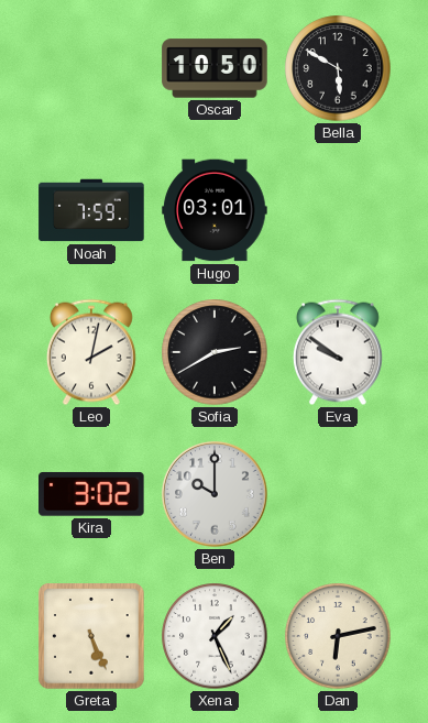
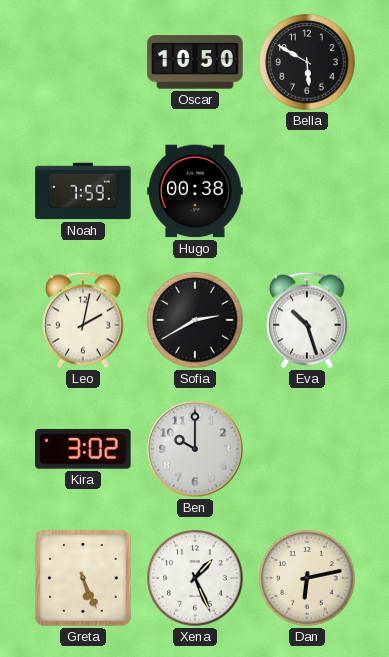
Hugo: 03:01 -> 00:38
Eva: 9:51 -> 10:27
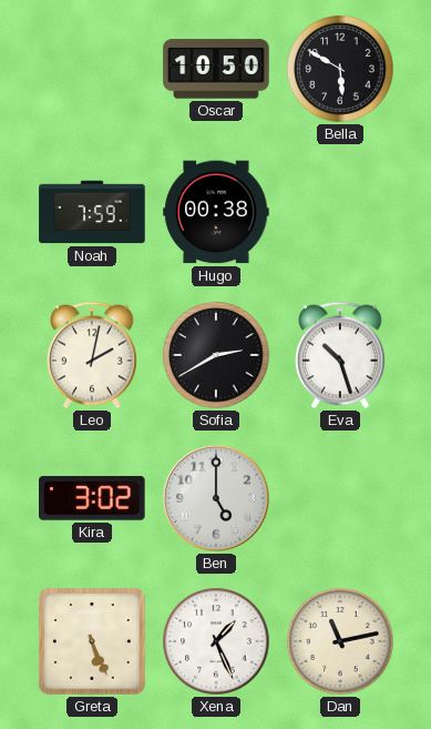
Ben: 10:00 -> 5:00
Dan: 6:13 -> 11:13
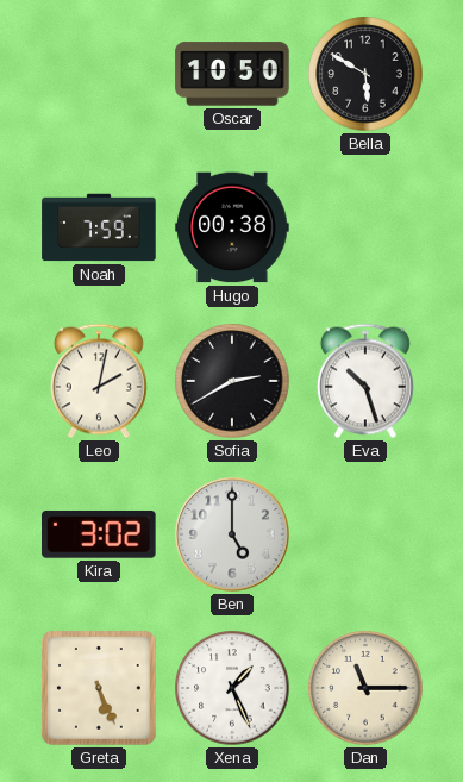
Dan: 11:13 -> 11:15
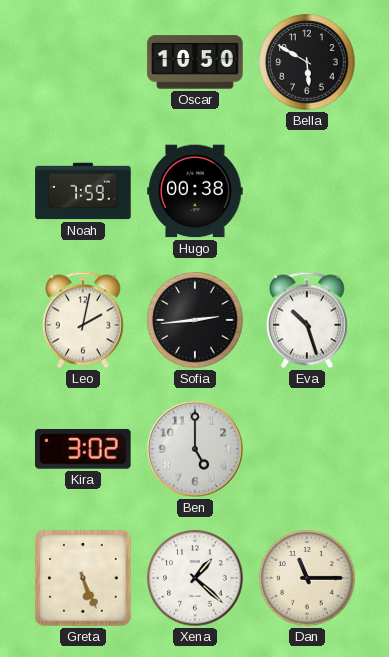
Sofia: 2:40 -> 2:44
Xena: 1:26 -> 1:22
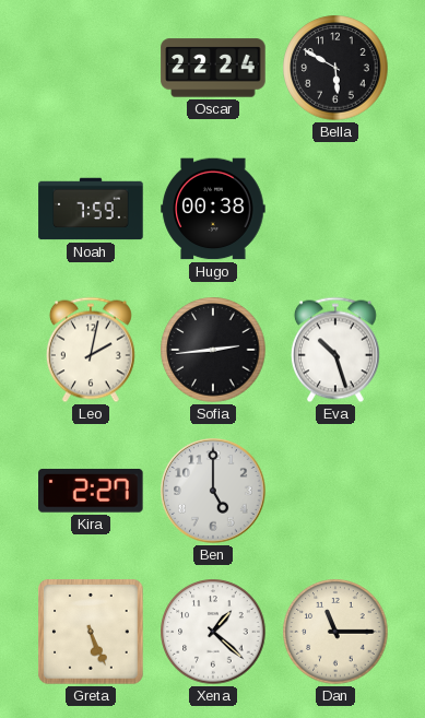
Oscar: 10:50 -> 22:24
Kira: 3:02 -> 2:27
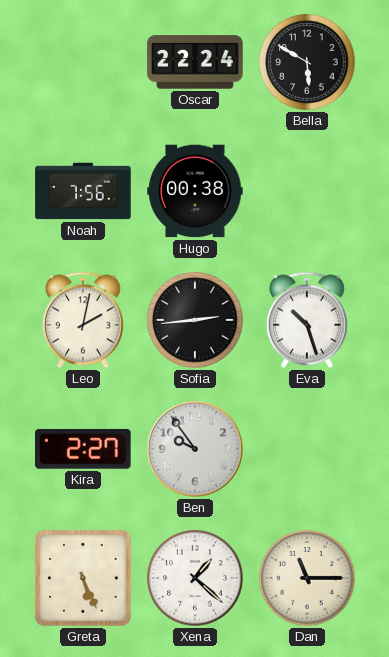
Noah: 7:59 -> 7:56
Ben: 5:00 -> 9:54
